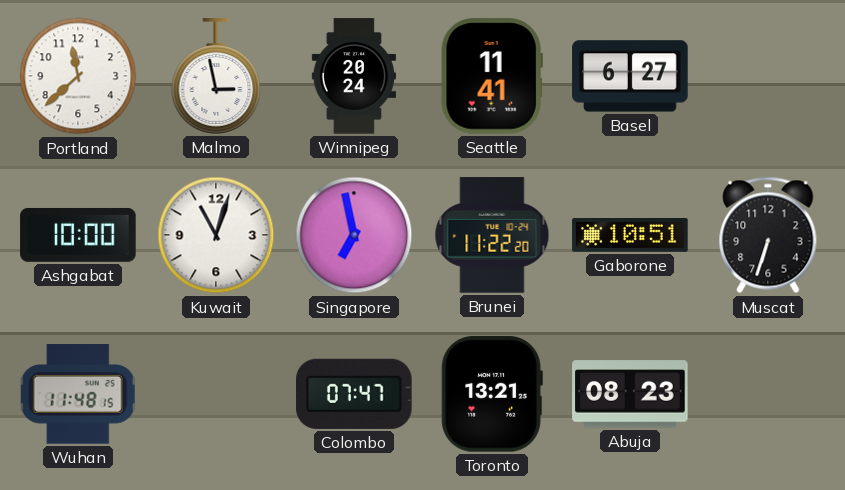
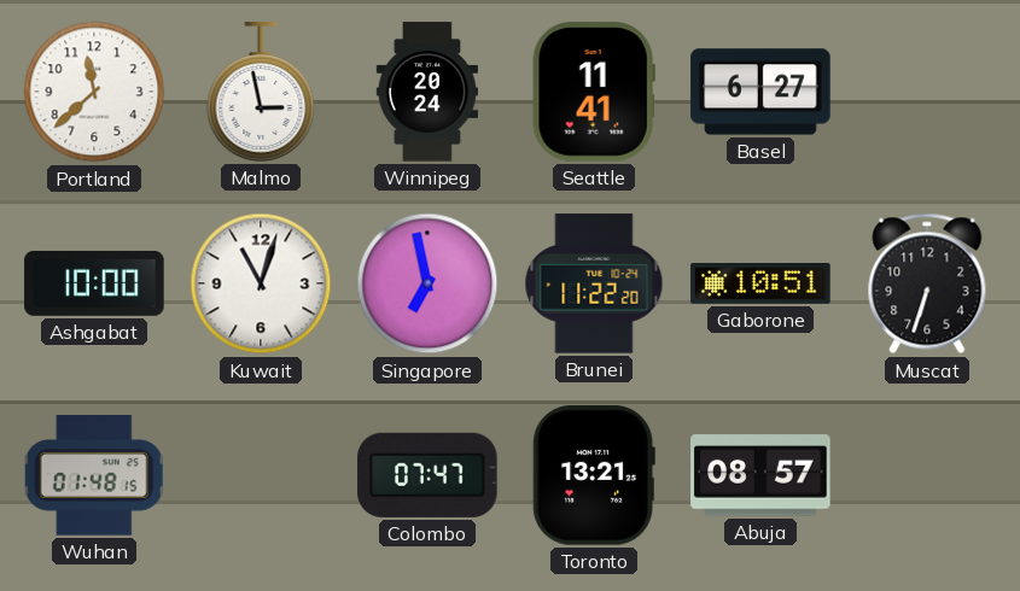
Wuhan: 11:48 -> 01:48
Abuja: 08:23 -> 08:57
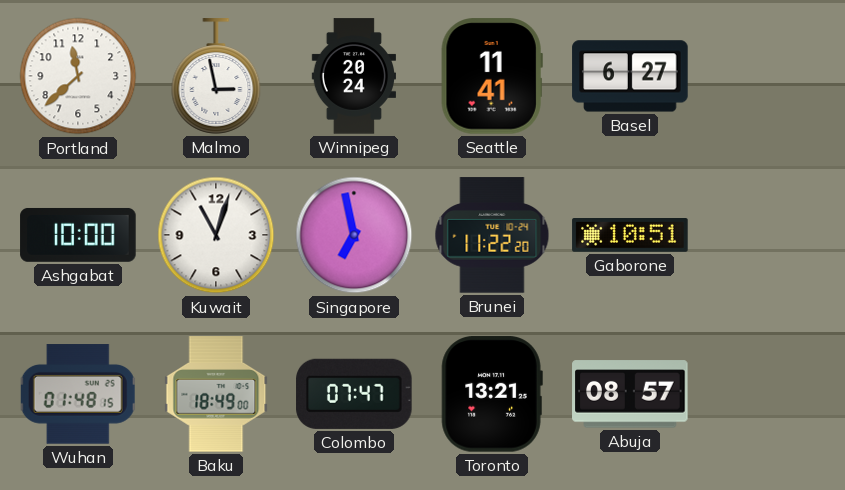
Muscat: 6:33 -> none
Baku: none -> 18:49
